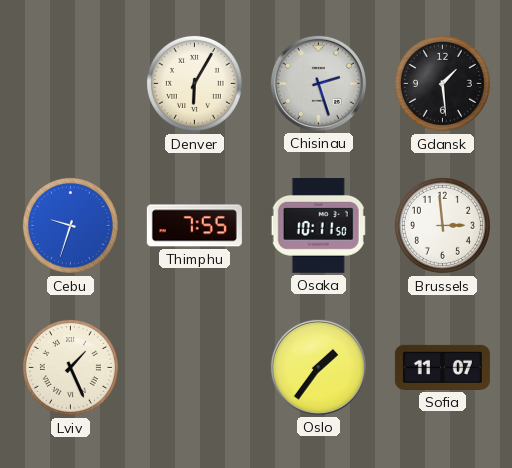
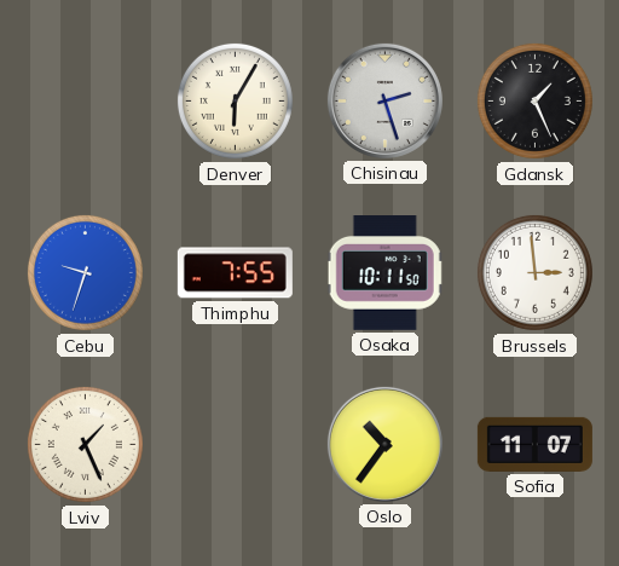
Gdansk: 1:29 -> 1:26
Oslo: 1:36 -> 10:36
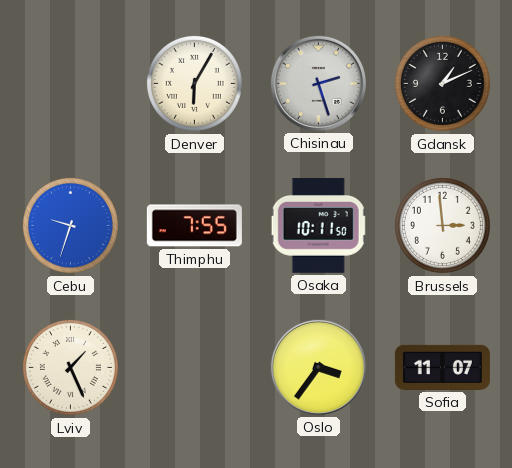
Gdansk: 1:26 -> 1:11
Oslo: 10:36 -> 3:36
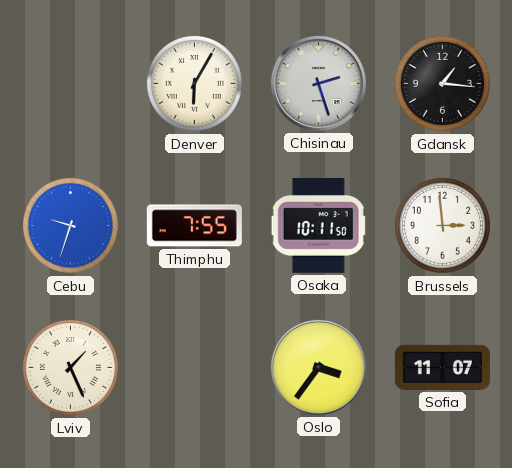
Gdansk: 1:11 -> 1:16
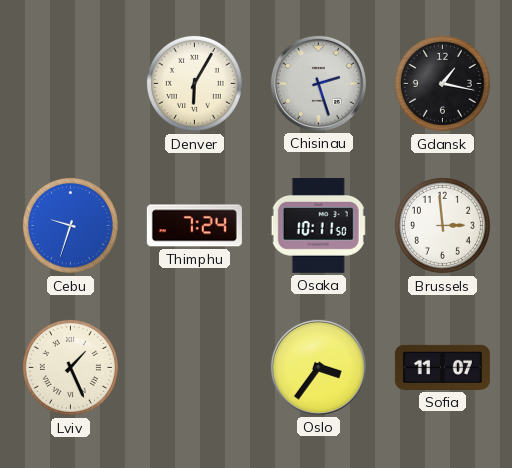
Gdansk: 1:16 -> 1:17
Thimphu: 7:55 -> 7:24
